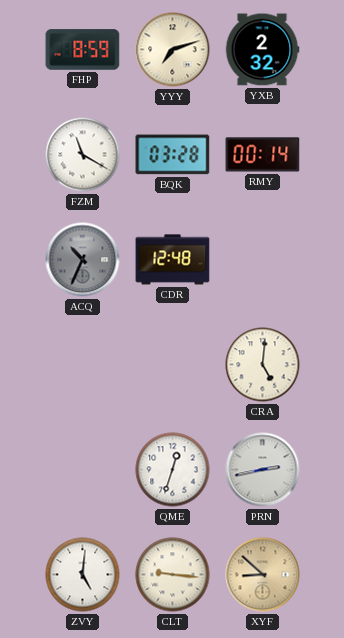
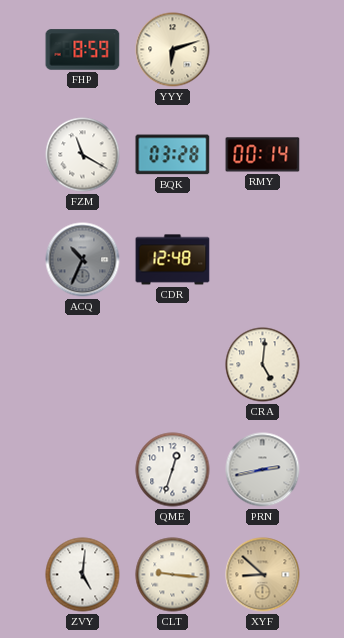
YYY: 7:12 -> 6:12
YXB: 2:32 -> none
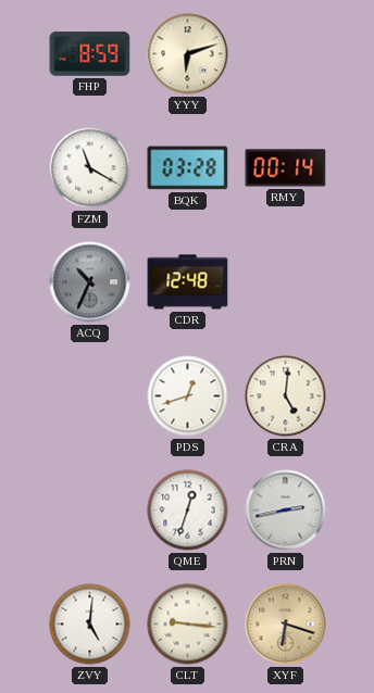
PDS: none -> 12:42
XYF: 8:52 -> 6:18
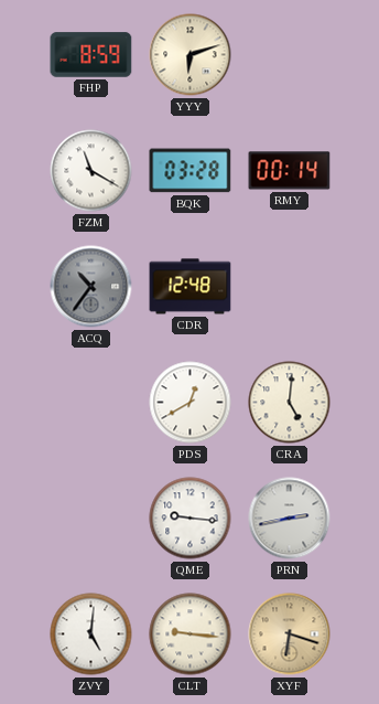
ACQ: 10:34 -> 10:36
PDS: 12:42 -> 12:40
QME: 12:33 -> 9:16
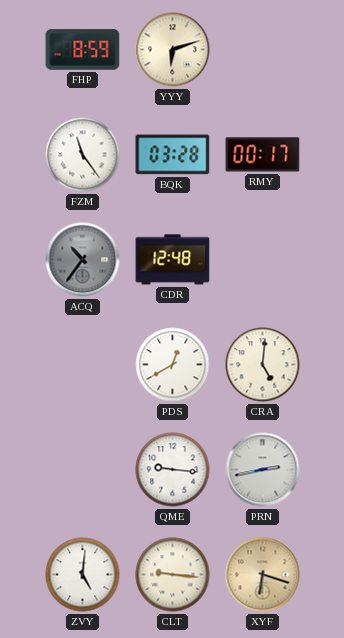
FZM: 11:20 -> 11:24
RMY: 00:14 -> 00:17
